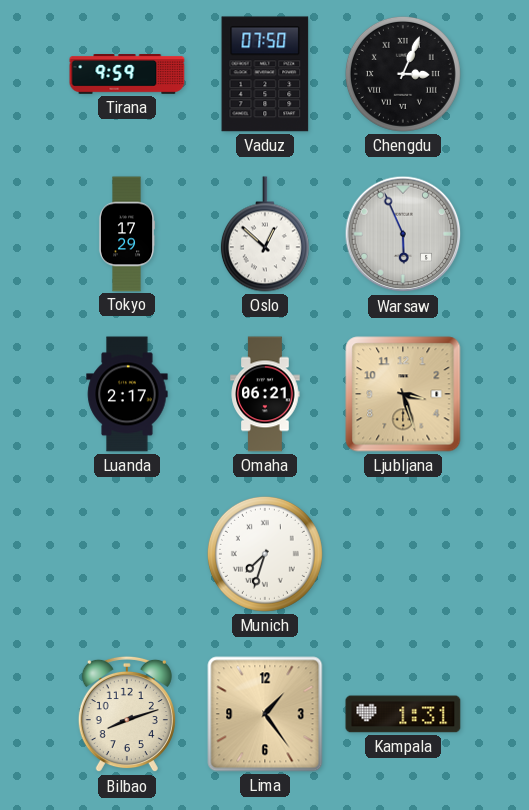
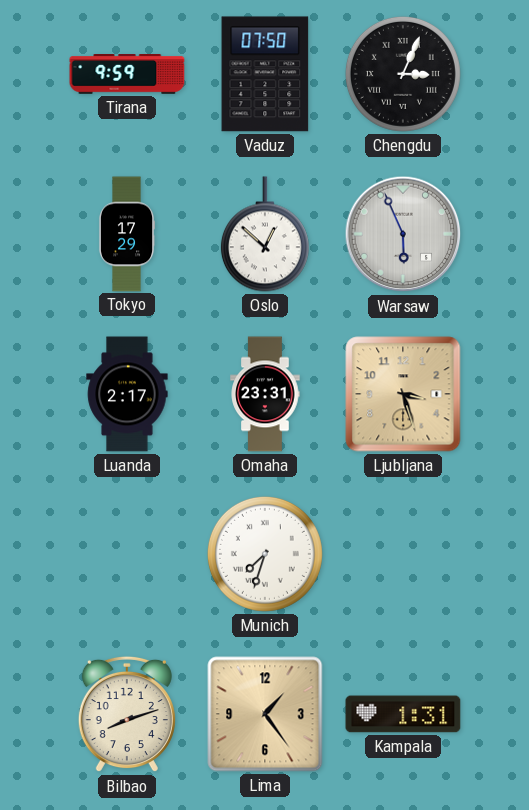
Omaha: 06:21 -> 23:31
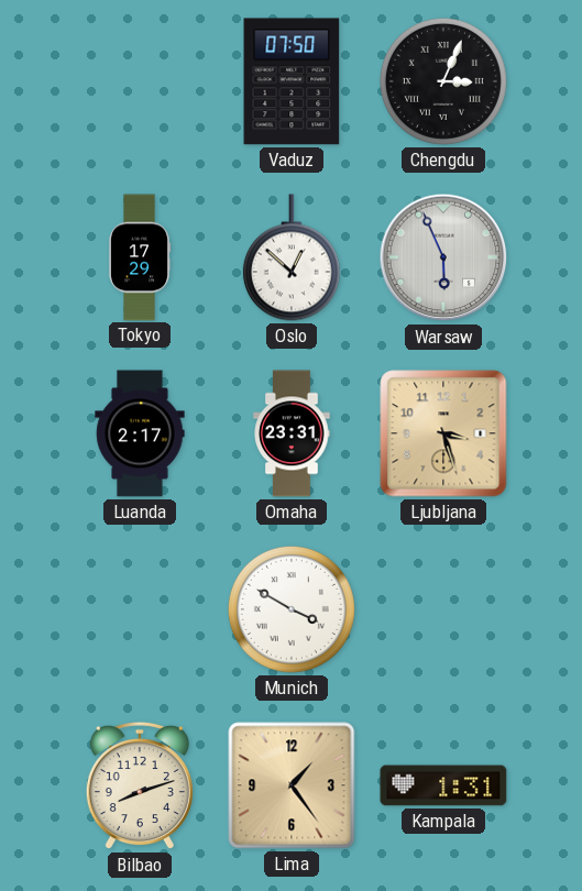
Tirana: 9:59 -> none
Munich: 7:33 -> 3:50
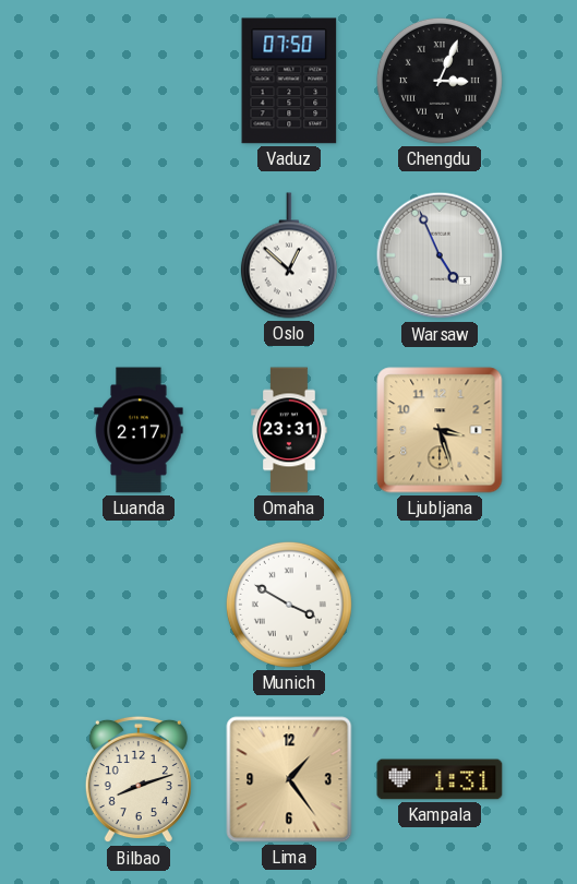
Tokyo: 17:29 -> none
Warsaw: 5:56 -> 4:56
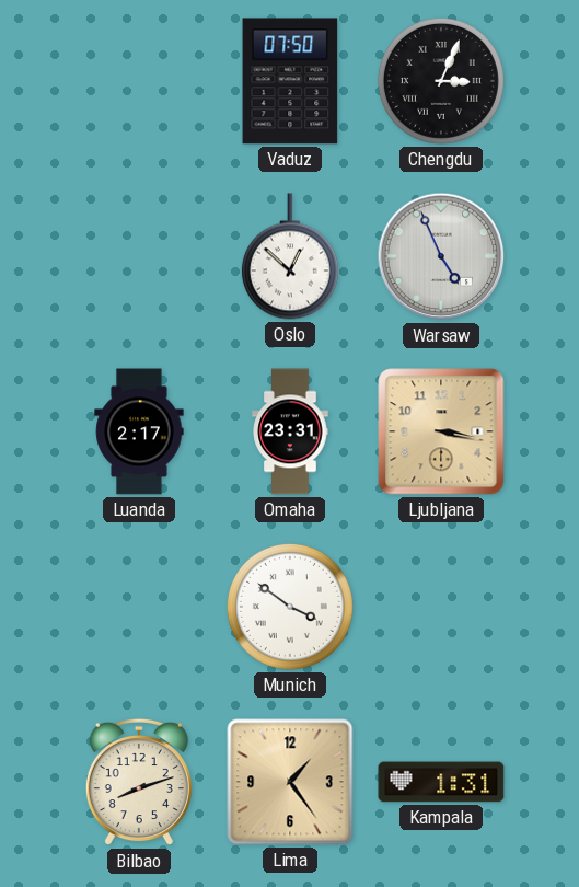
Ljubljana: 3:27 -> 3:17
Munich: 3:50 -> 3:51
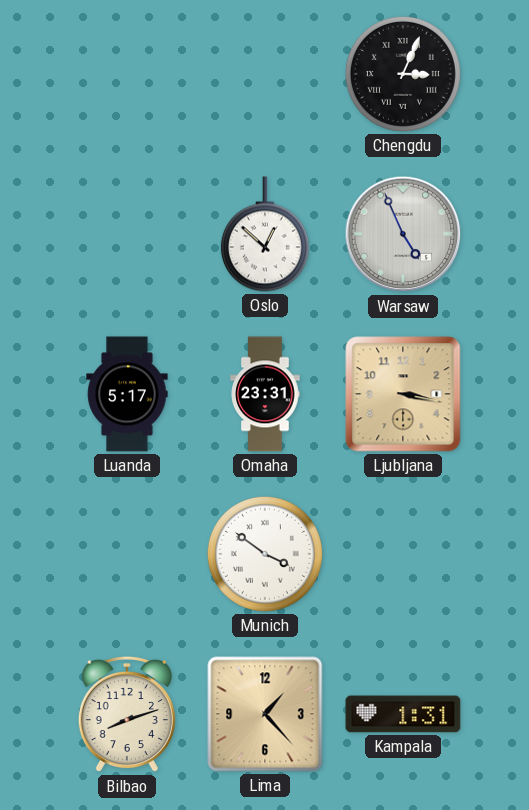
Vaduz: 07:50 -> none
Luanda: 2:17 -> 5:17
Lima: 1:24 -> 1:23
